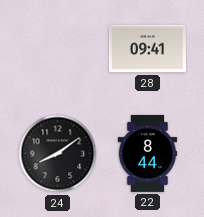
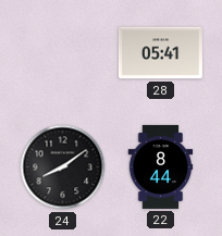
28: 09:41 -> 05:41
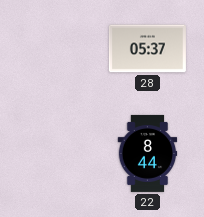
28: 05:41 -> 05:37
24: 8:09 -> none
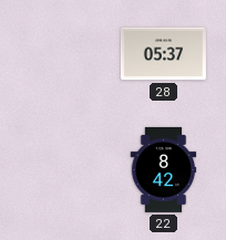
22: 8:44 -> 8:42
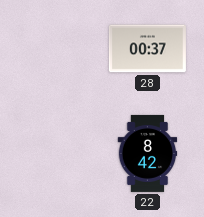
28: 05:37 -> 00:37
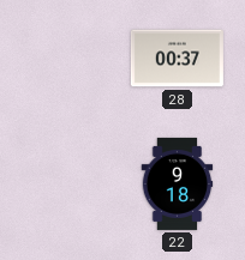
22: 8:42 -> 9:18
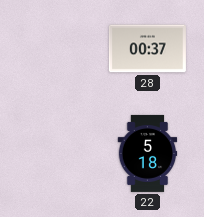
22: 9:18 -> 5:18
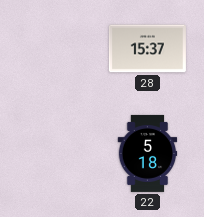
28: 00:37 -> 15:37
